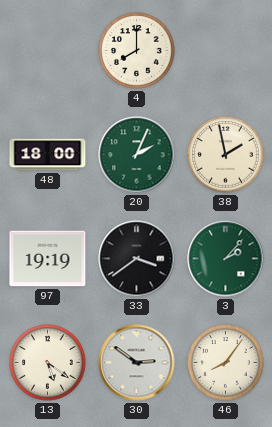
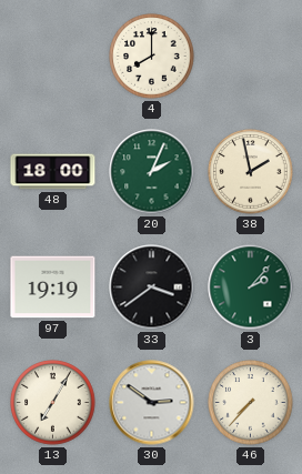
13: 5:21 -> 7:05
46: 8:06 -> 7:37
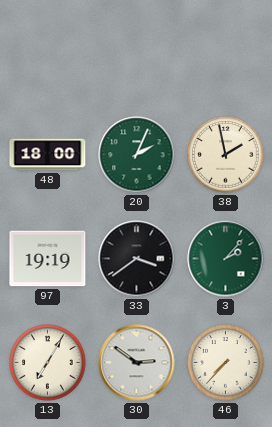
4: 8:00 -> none
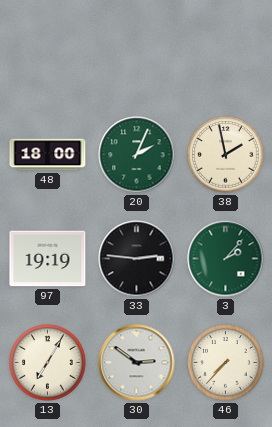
33: 3:39 -> 2:46
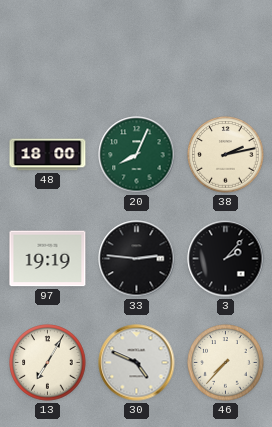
20: 2:04 -> 8:04
38: 1:58 -> 2:13
3 dial: green -> black
30: 2:51 -> 4:49
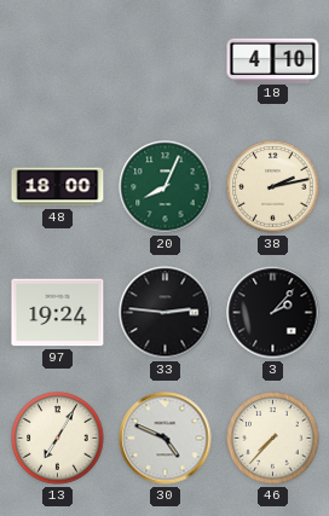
18: none -> 4:10
97: 19:19 -> 19:24
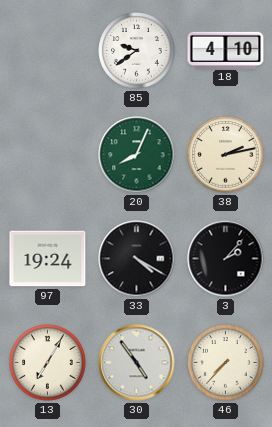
85: none -> 9:39
48: 18:00 -> none
33: 2:46 -> 4:20
30: 4:49 -> 4:54
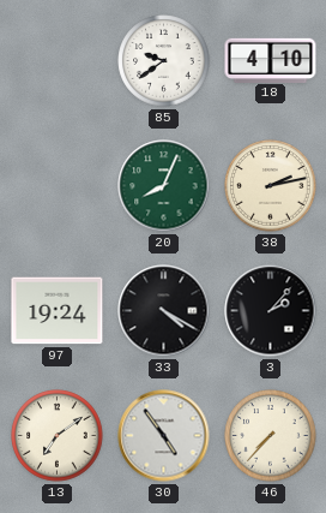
13: 7:05 -> 7:09
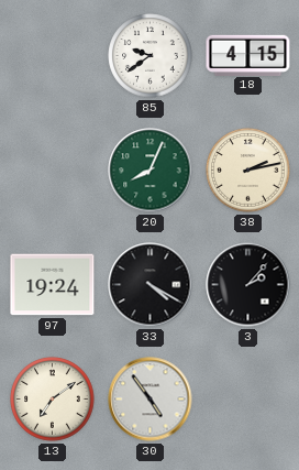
18: 4:10 -> 4:15
46: 7:37 -> none
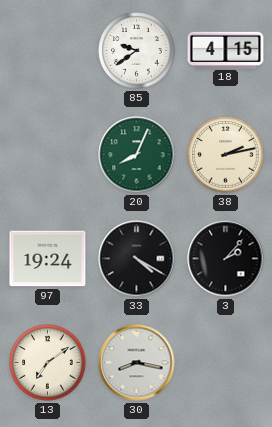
30: 4:54 -> 8:17
